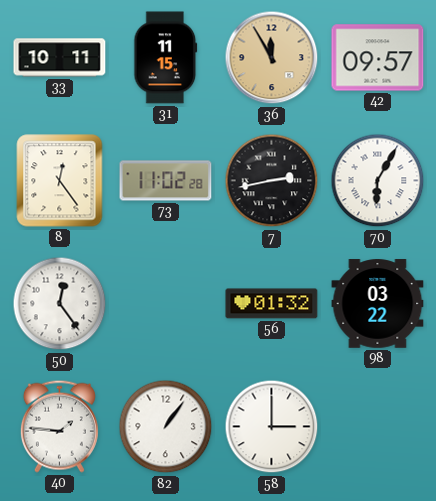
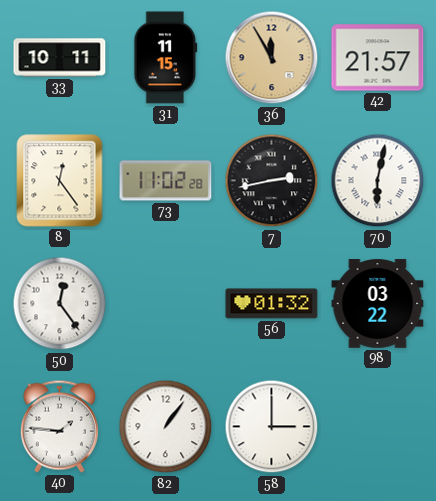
42: 09:57 -> 21:57
70: 6:05 -> 6:02
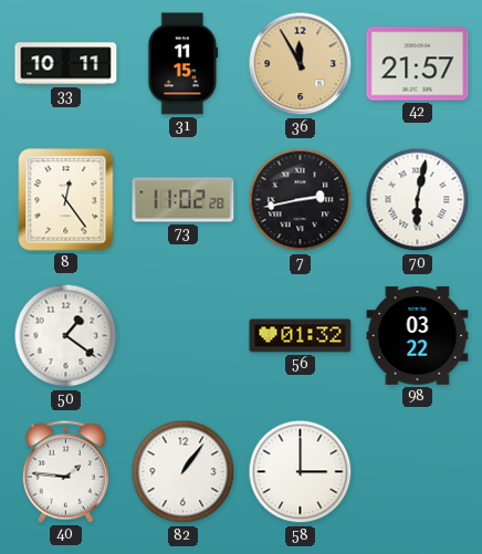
50: 12:24 -> 1:21
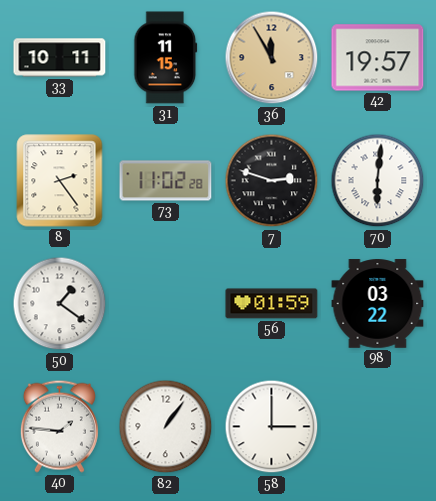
42: 21:57 -> 19:57
8: 12:24 -> 2:24
7: 2:43 -> 2:48
70: 6:02 -> 6:01
56: 01:32 -> 01:59
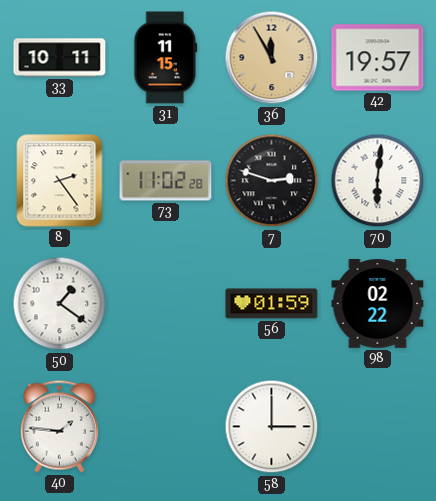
98: 03:22 -> 02:22
82: 1:06 -> none
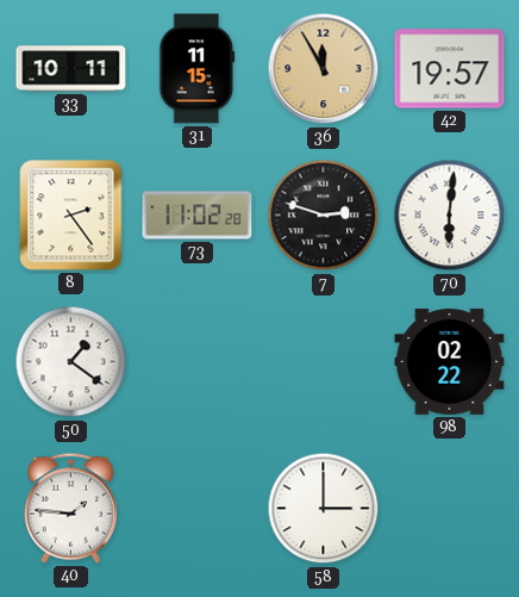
56: 01:59 -> none
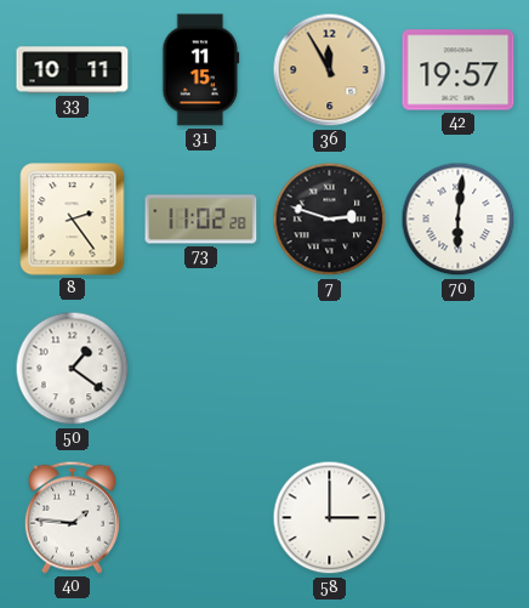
98: 02:22 -> none
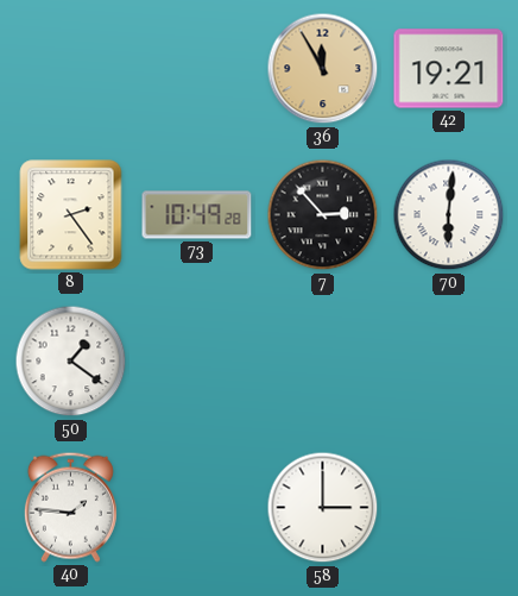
33: 10:11 -> none
31: 11:15 -> none
42: 19:57 -> 19:21
73: 11:02 -> 10:49
7: 2:48 -> 2:53
